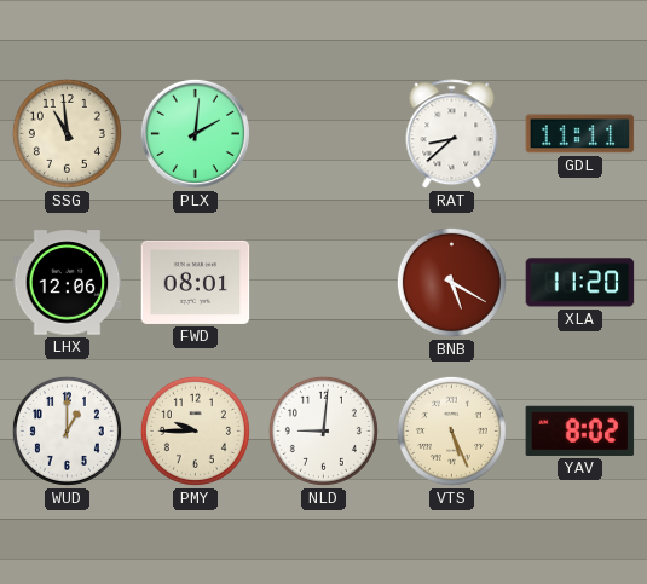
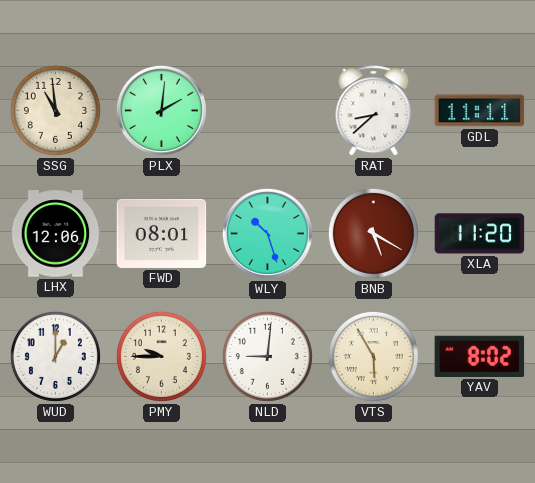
WLY: none -> 10:27
VTS: 5:26 -> 5:55
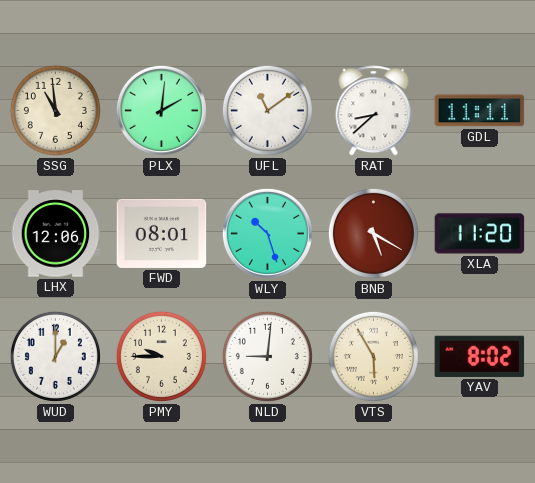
UFL: none -> 11:09
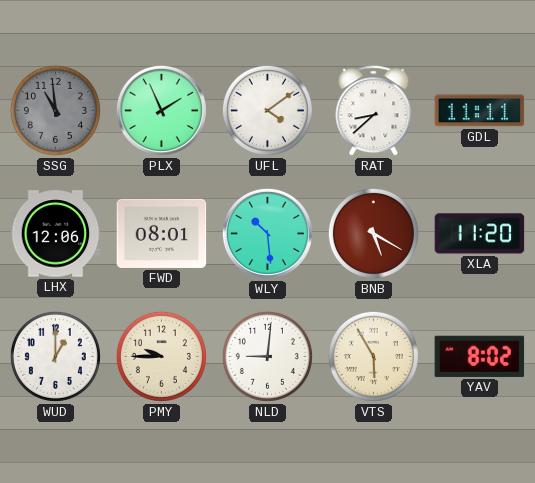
SSG dial: cream -> grey
PLX: 2:01 -> 1:56
UFL: 11:09 -> 4:09
WLY: 10:27 -> 10:29
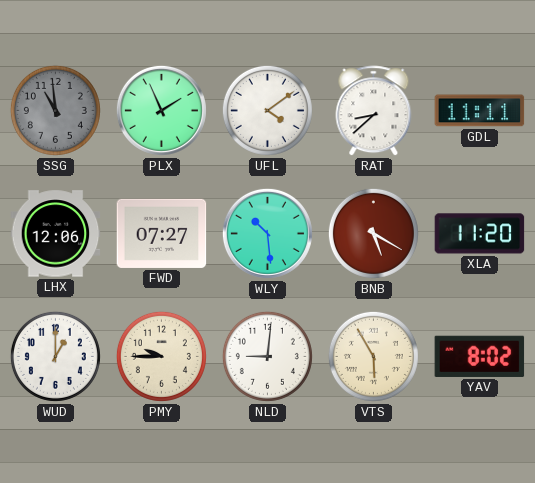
FWD: 08:01 -> 07:27
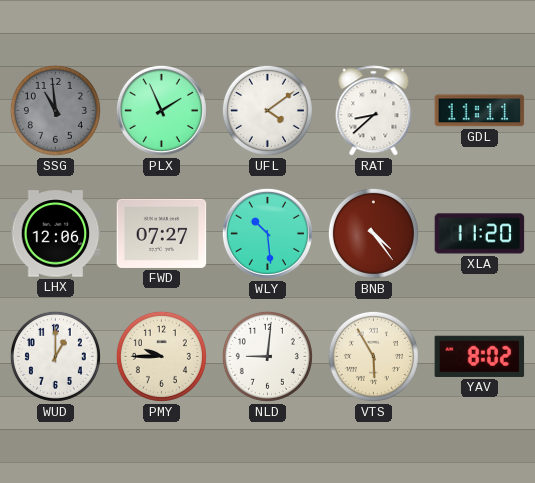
BNB: 5:20 -> 4:24
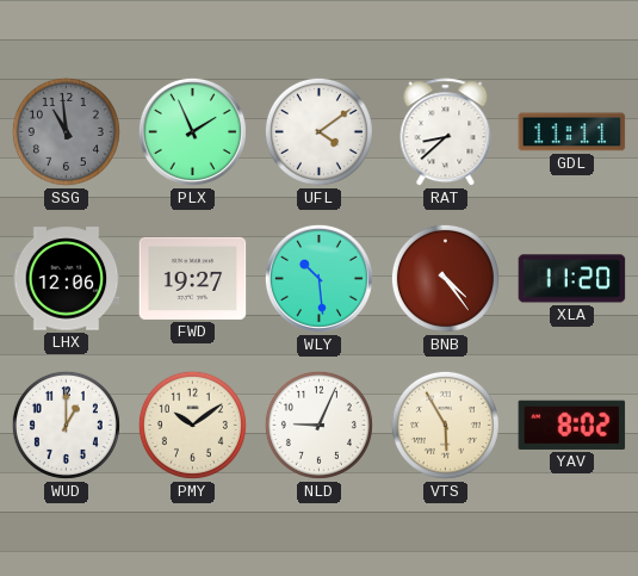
FWD: 07:27 -> 19:27
PMY: 9:45 -> 10:09
NLD: 9:01 -> 9:04
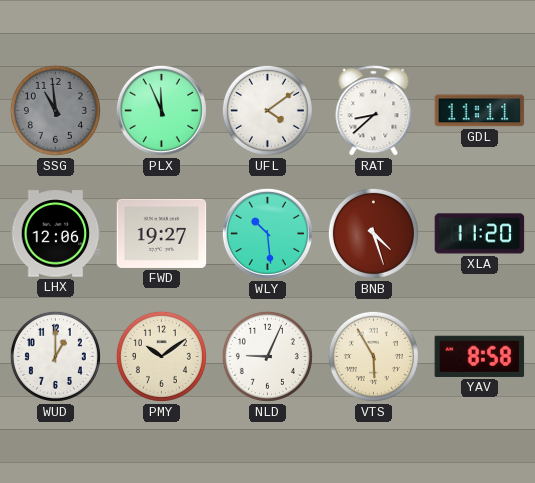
PLX: 1:56 -> 11:56
BNB: 4:24 -> 4:27
YAV: 8:02 -> 8:58
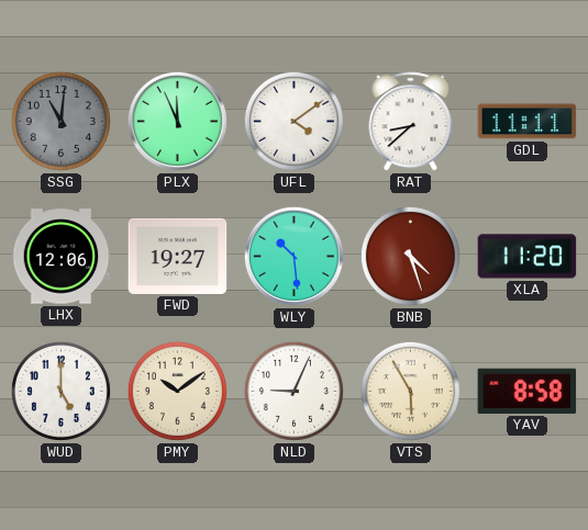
SSG: 10:59 -> 11:01
WUD: 1:00 -> 5:00
